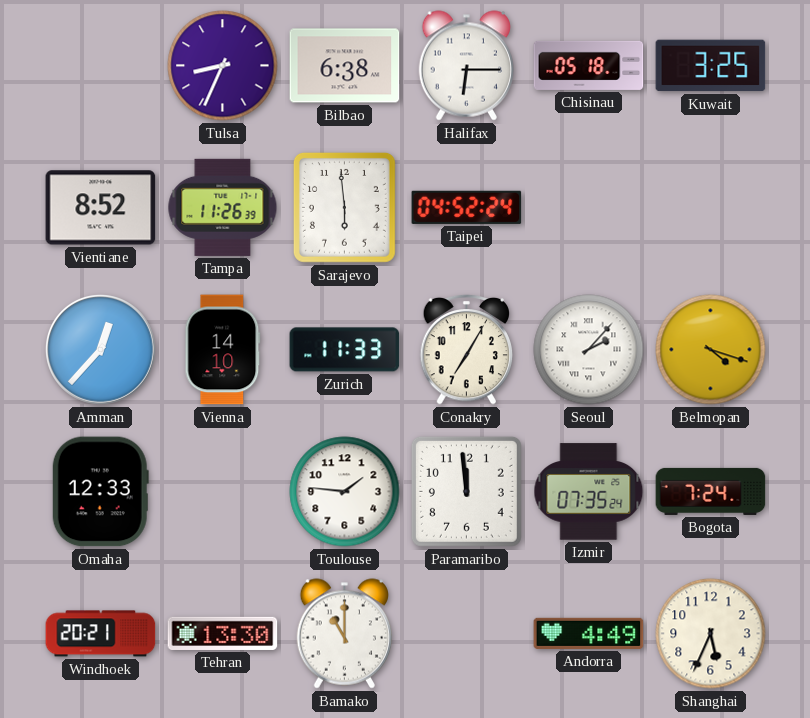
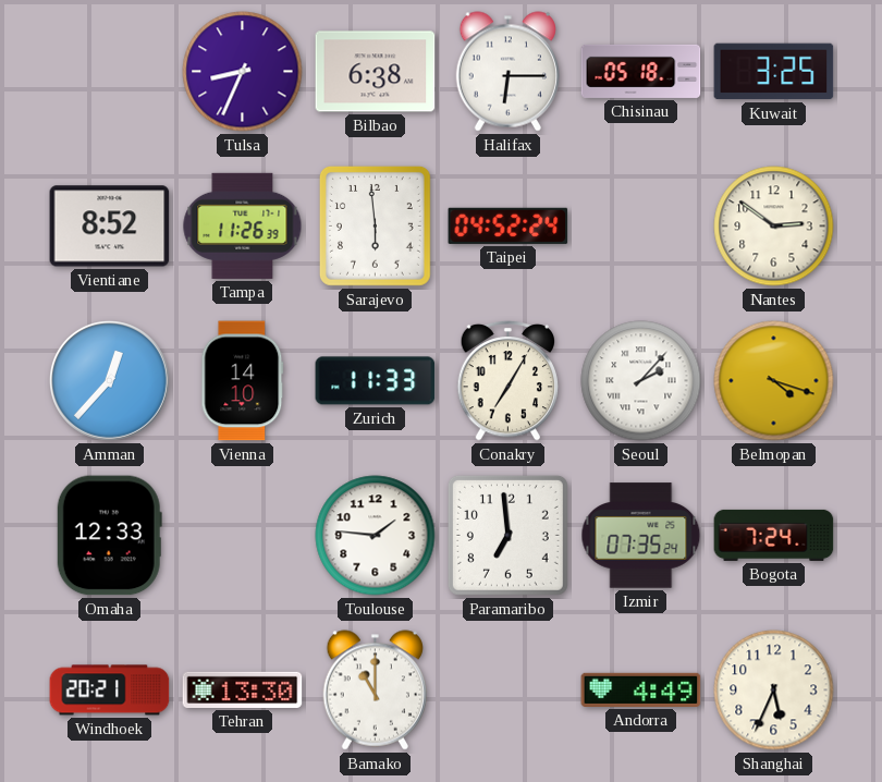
Nantes: none -> 2:51
Paramaribo: 11:59 -> 6:59
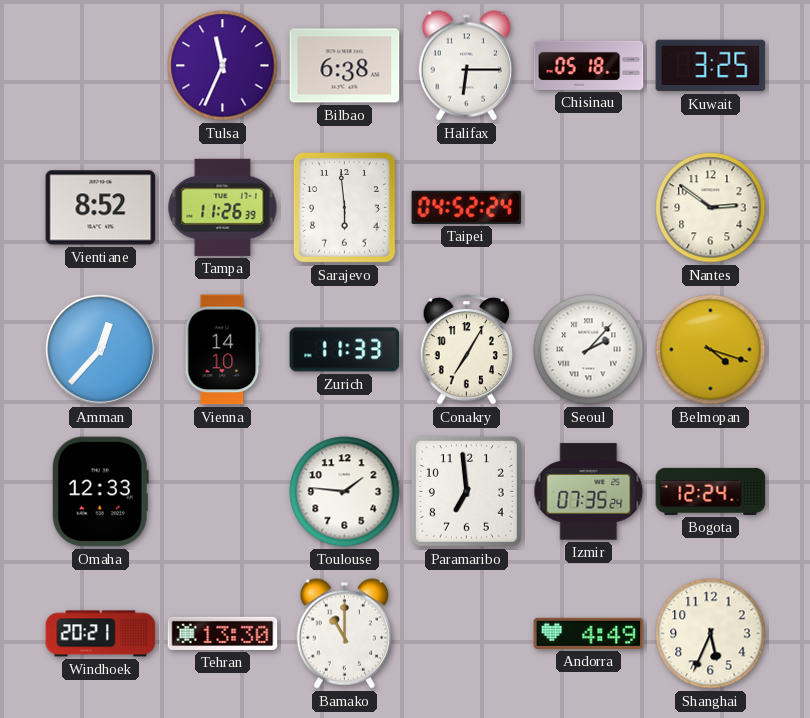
Tulsa: 8:34 -> 11:34
Bogota: 7:24 -> 12:24
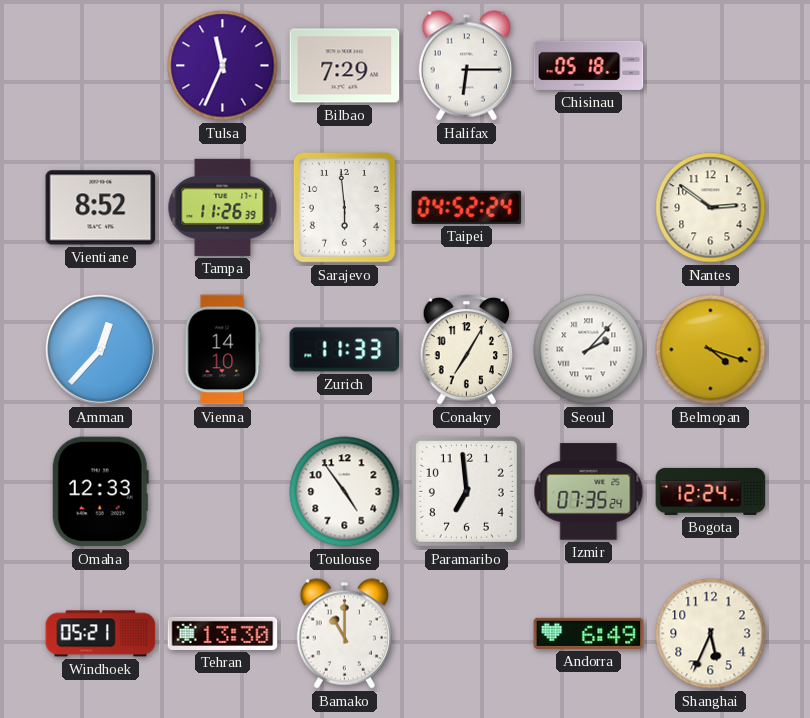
Bilbao: 6:38 -> 7:29
Kuwait: 3:25 -> none
Toulouse: 1:46 -> 4:54
Windhoek: 20:21 -> 05:21
Andorra: 4:49 -> 6:49
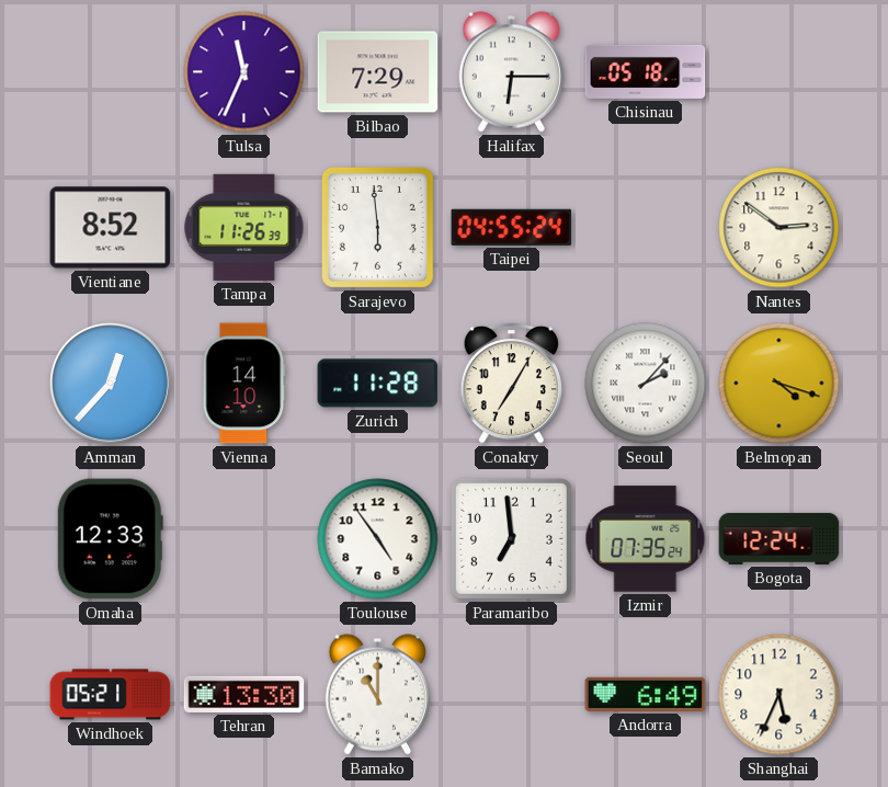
Taipei: 04:52 -> 04:55
Zurich: 11:33 -> 11:28
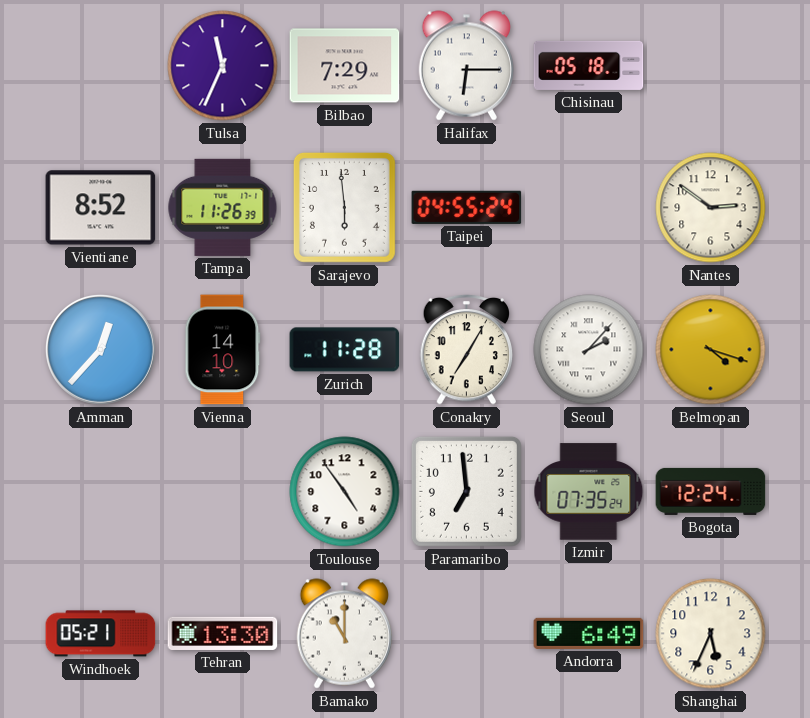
Omaha: 12:33 -> none
